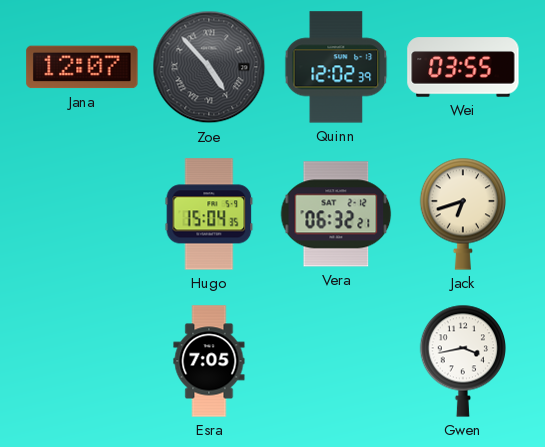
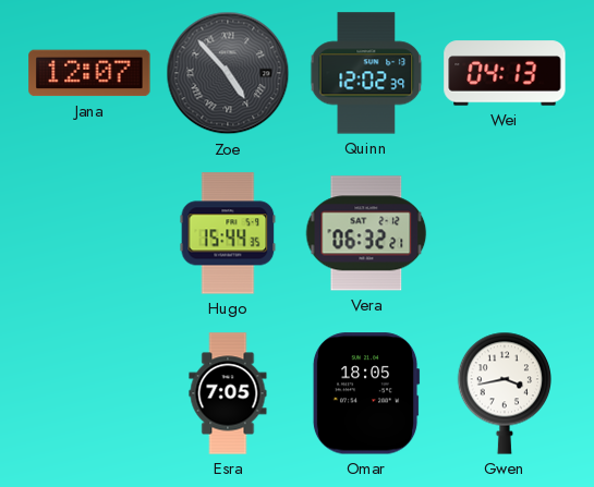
Wei: 03:55 -> 04:13
Hugo: 15:04 -> 15:44
Jack: 6:42 -> none
Omar: none -> 18:05
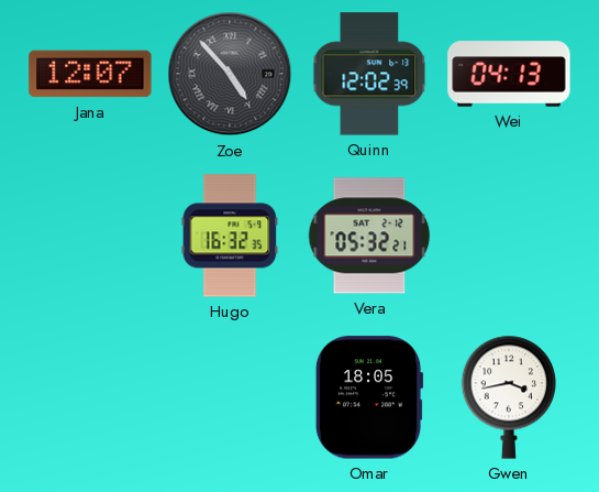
Hugo: 15:44 -> 16:32
Vera: 06:32 -> 05:32
Esra: 7:05 -> none
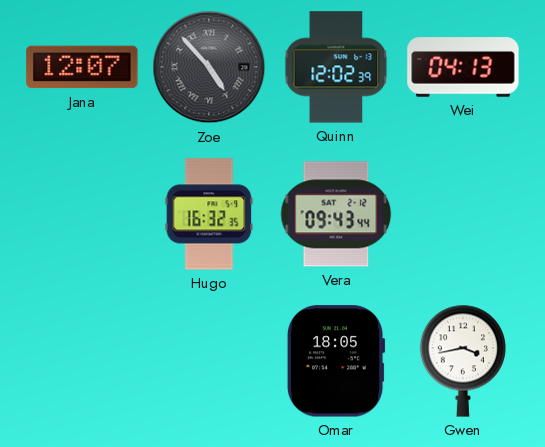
Vera: 05:32 -> 09:43
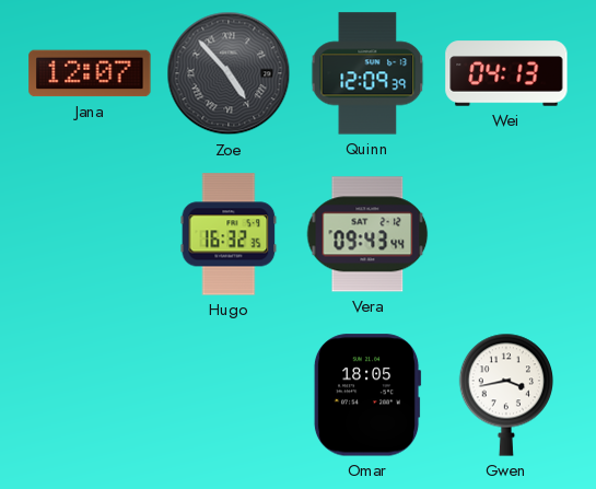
Quinn: 12:02 -> 12:09
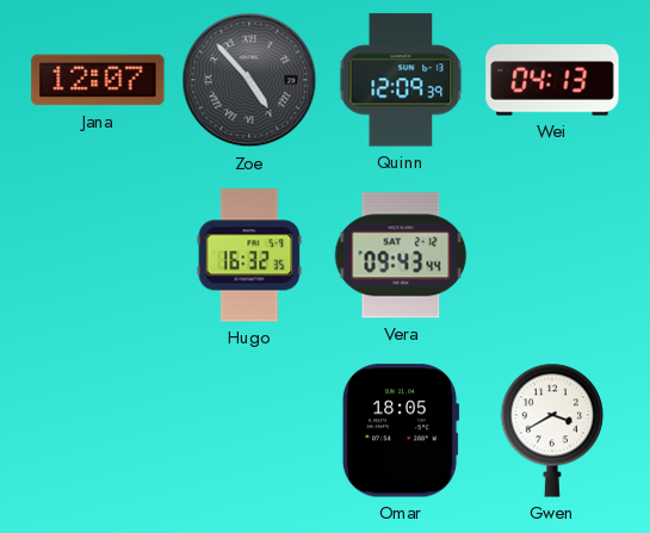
Gwen: 3:43 -> 3:40
